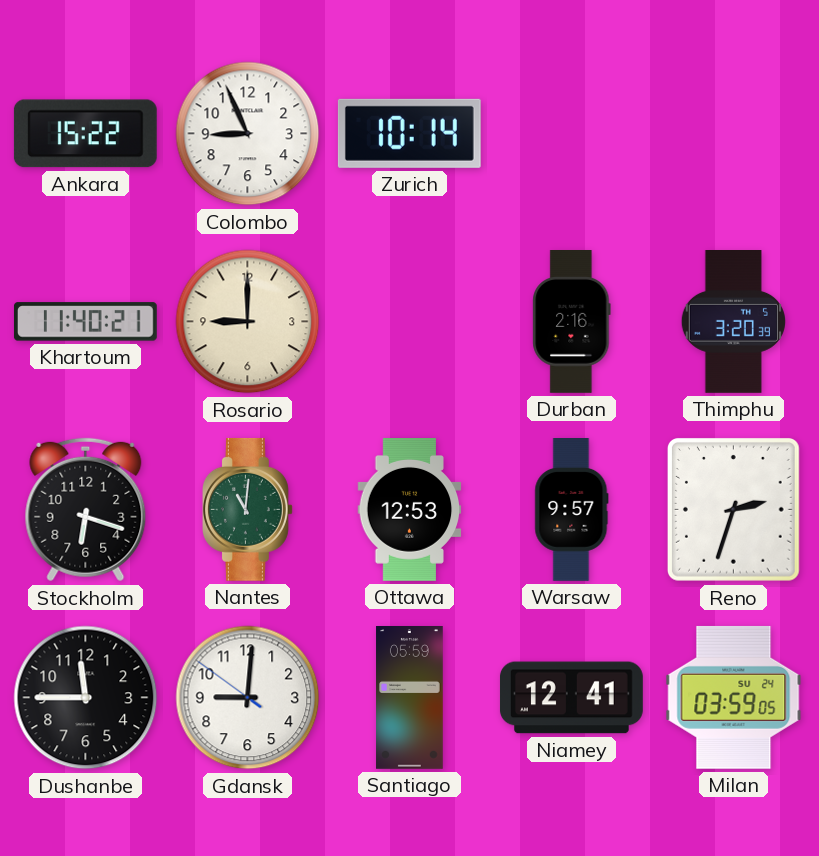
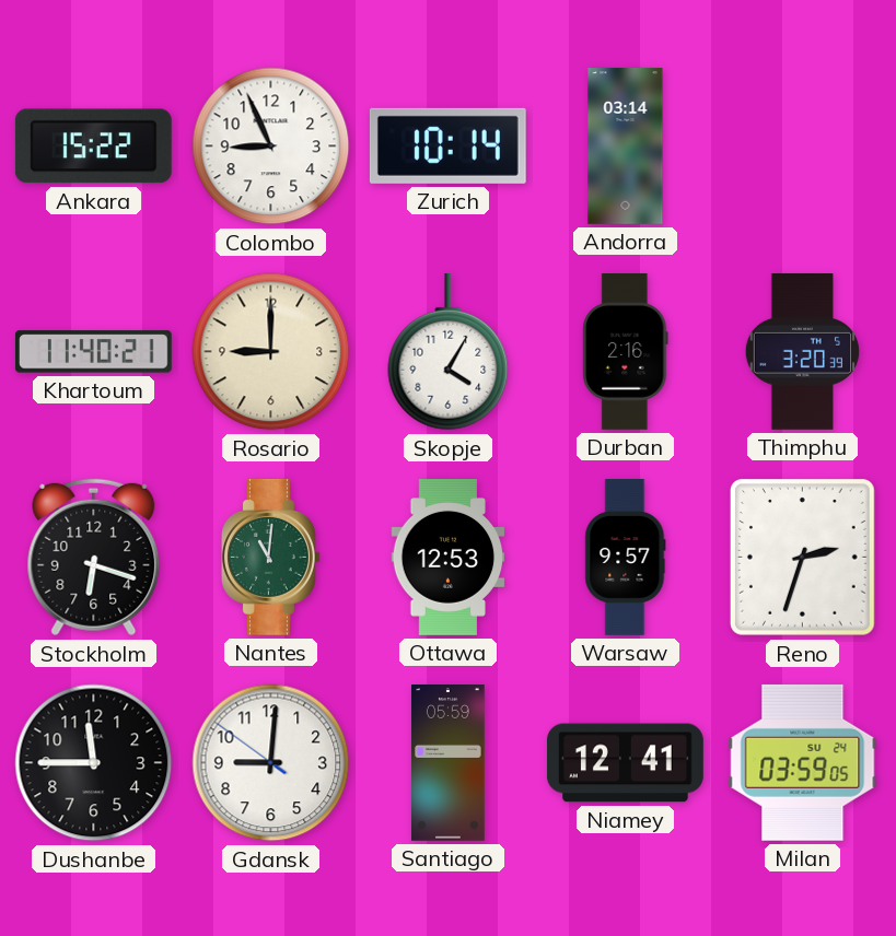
Andorra: none -> 03:14
Skopje: none -> 4:05
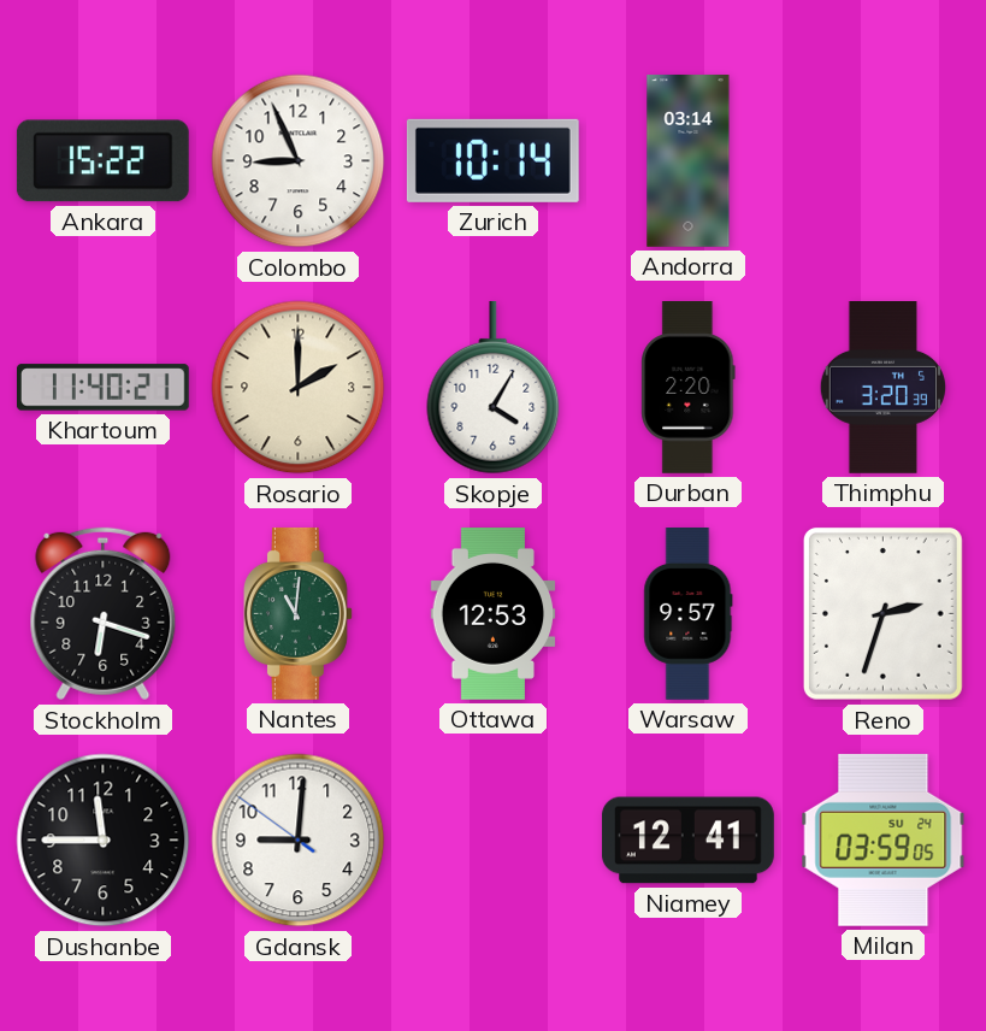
Rosario: 9:00 -> 2:00
Durban: 2:16 -> 2:20
Santiago: 05:59 -> none
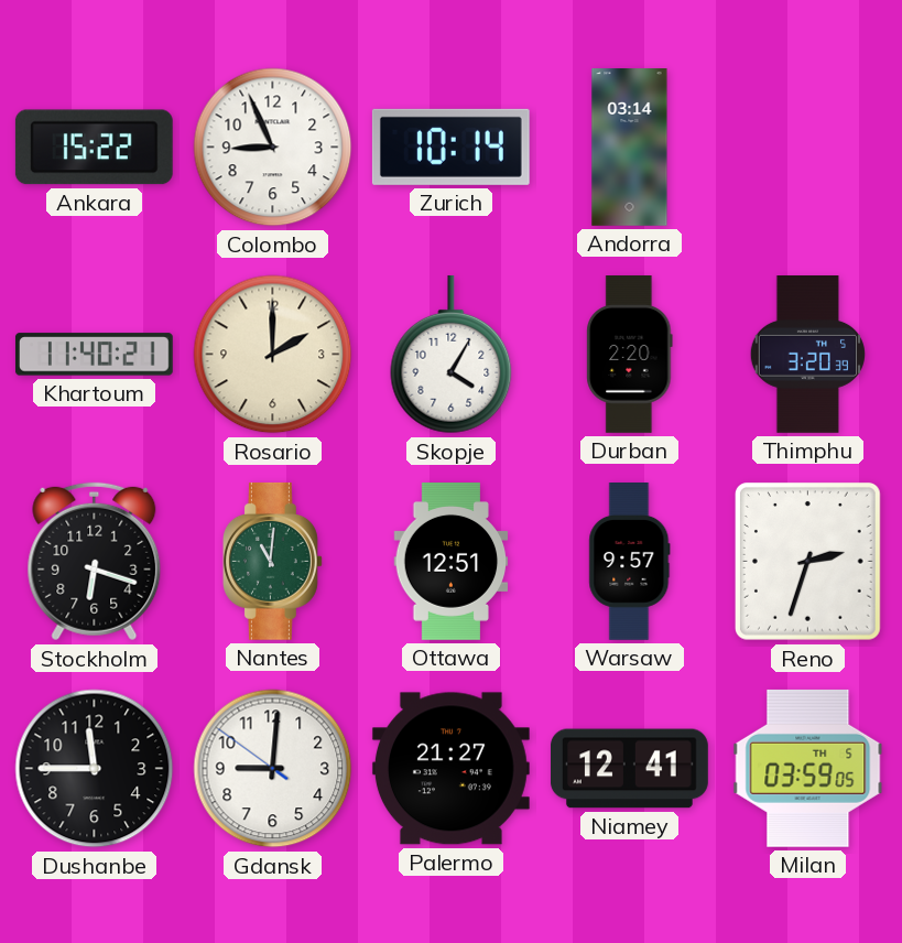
Ottawa: 12:53 -> 12:51
Palermo: none -> 21:27
Milan date: SU 24 -> TH 5
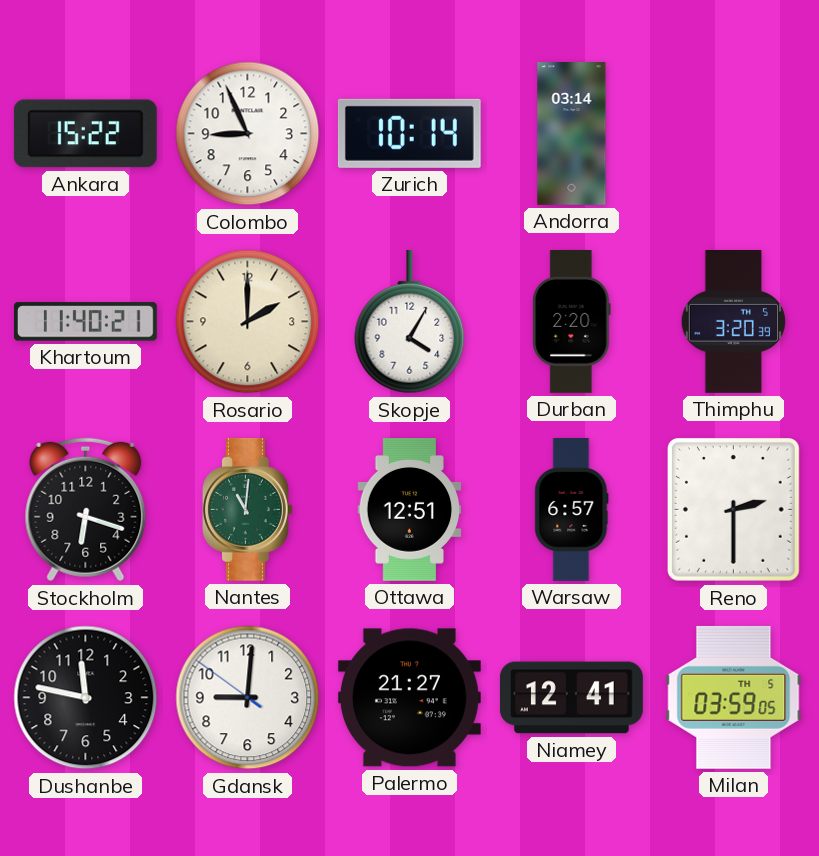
Warsaw: 9:57 -> 6:57
Reno: 2:33 -> 2:30
Dushanbe: 11:45 -> 11:47
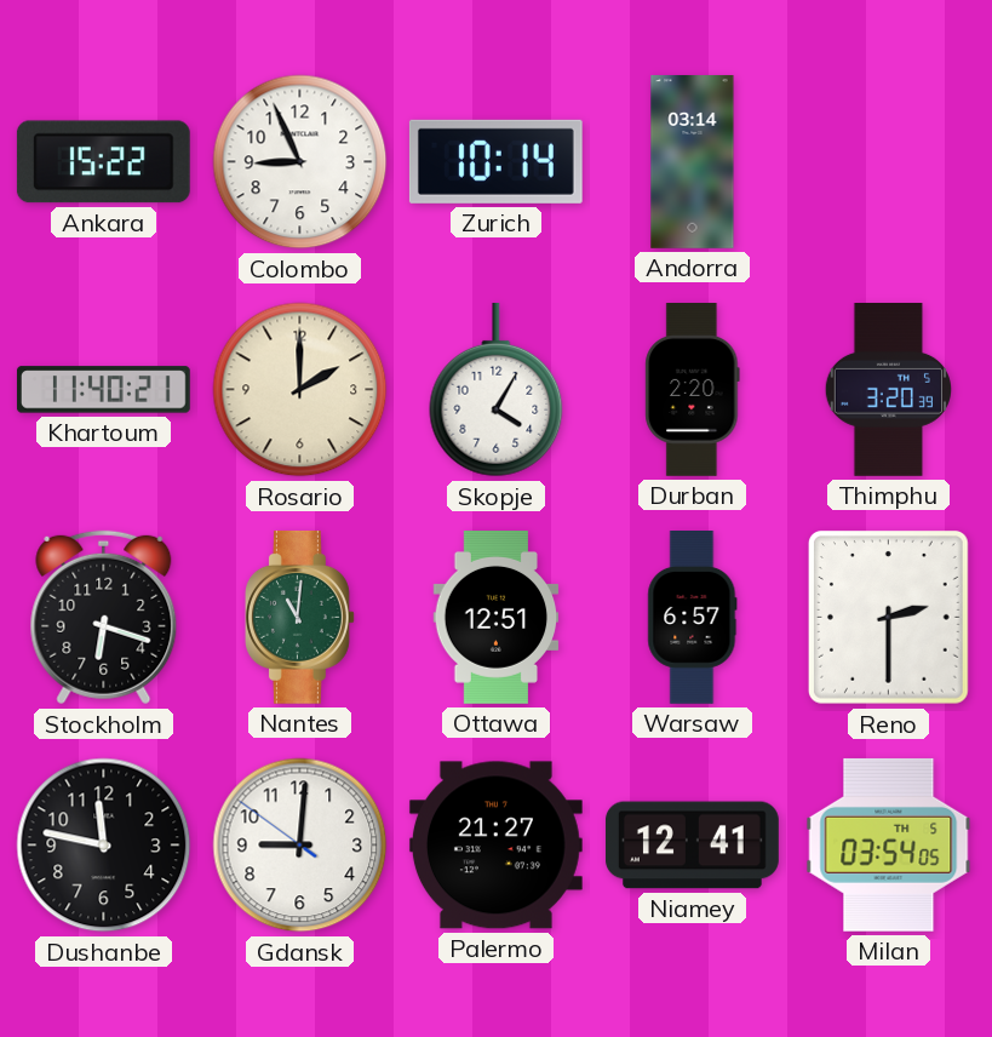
Milan: 03:59 -> 03:54
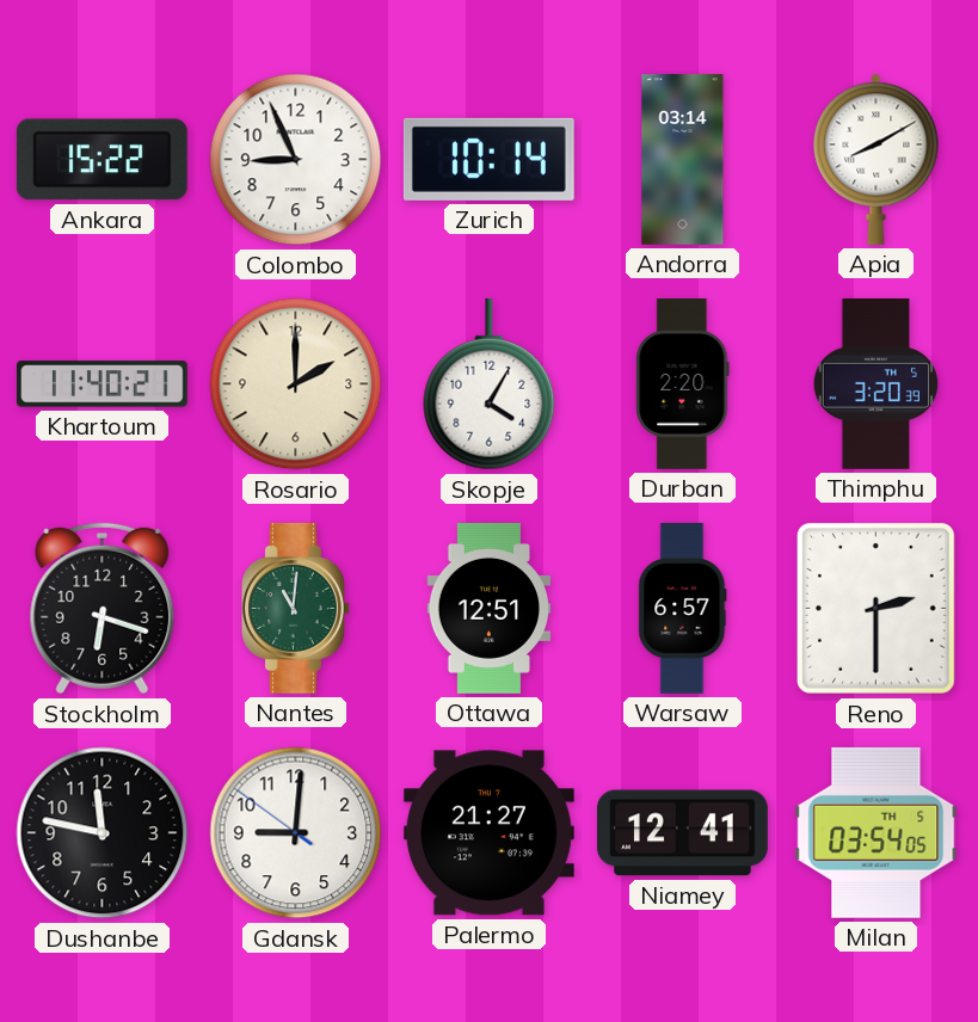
Apia: none -> 8:10
